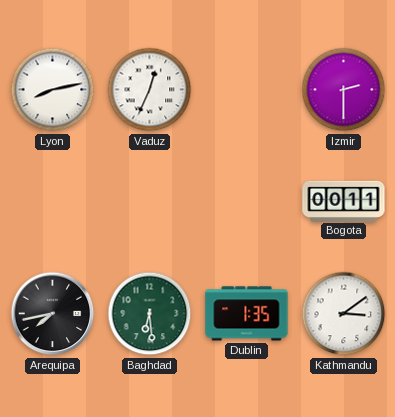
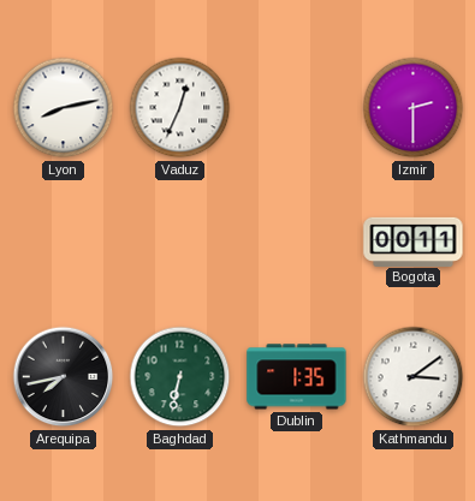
Baghdad: 6:29 -> 6:32
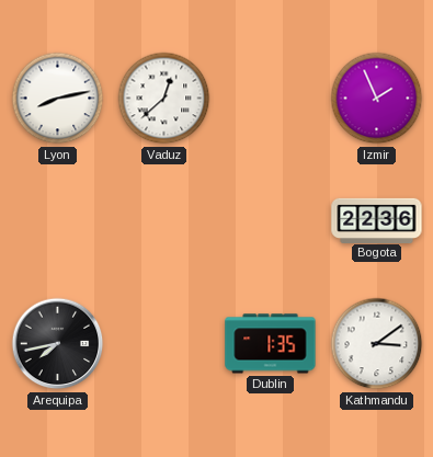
Vaduz: 12:34 -> 12:38
Izmir: 2:30 -> 1:56
Bogota: 00:11 -> 22:36
Baghdad: 6:32 -> none
